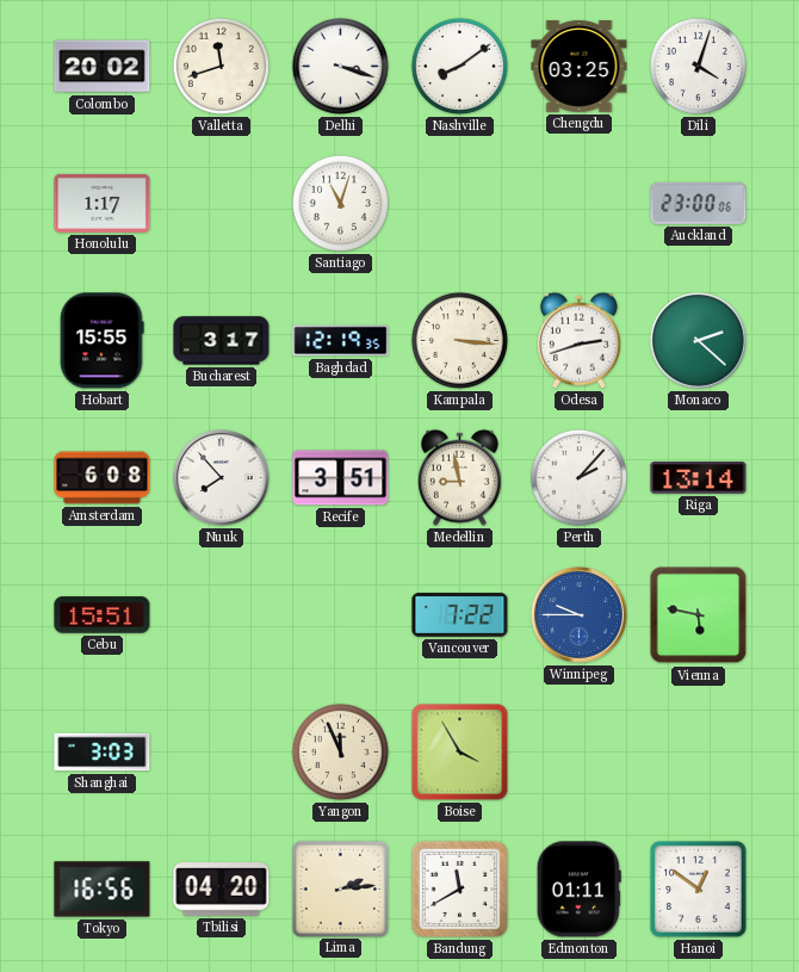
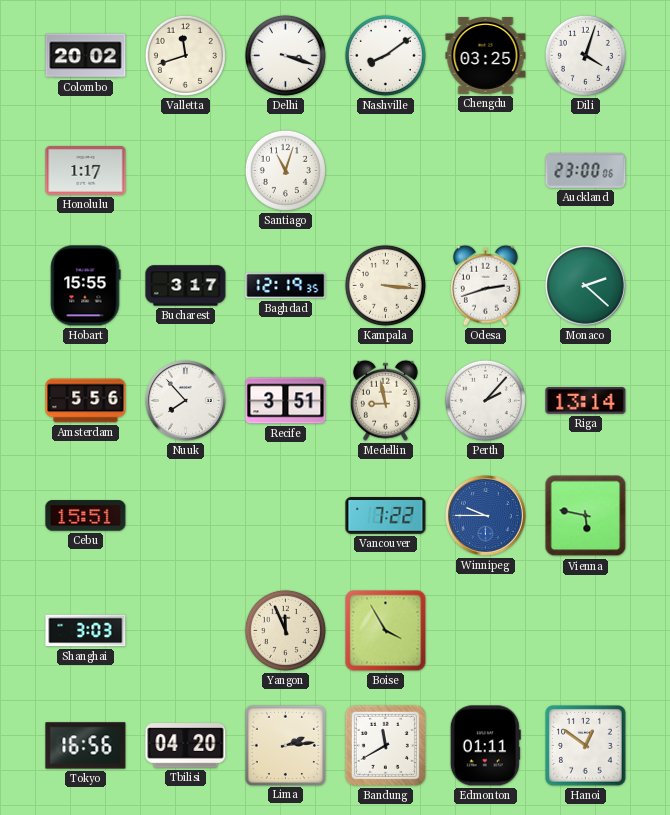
Amsterdam: 6:08 -> 5:56
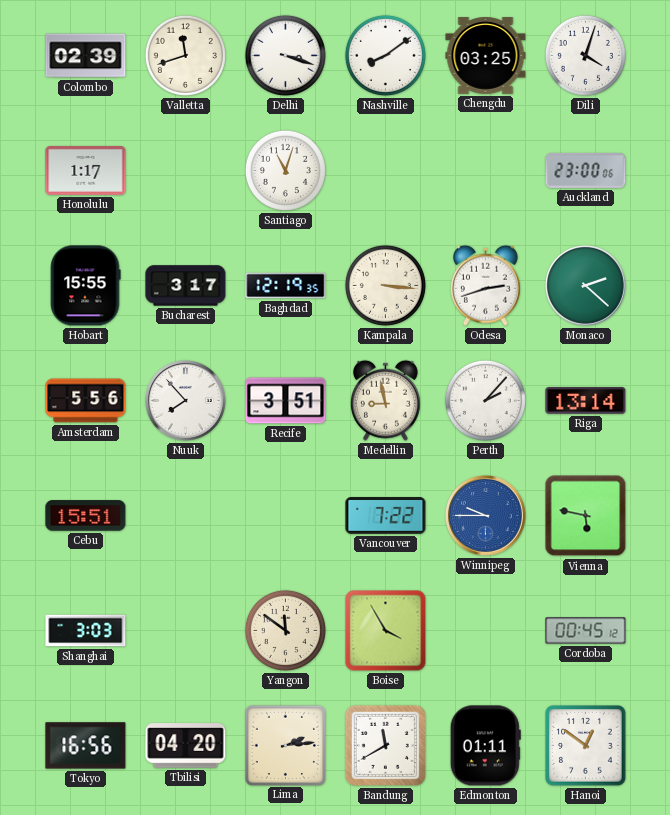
Colombo: 20:02 -> 02:39
Yangon: 11:56 -> 11:51
Cordoba: none -> 00:45
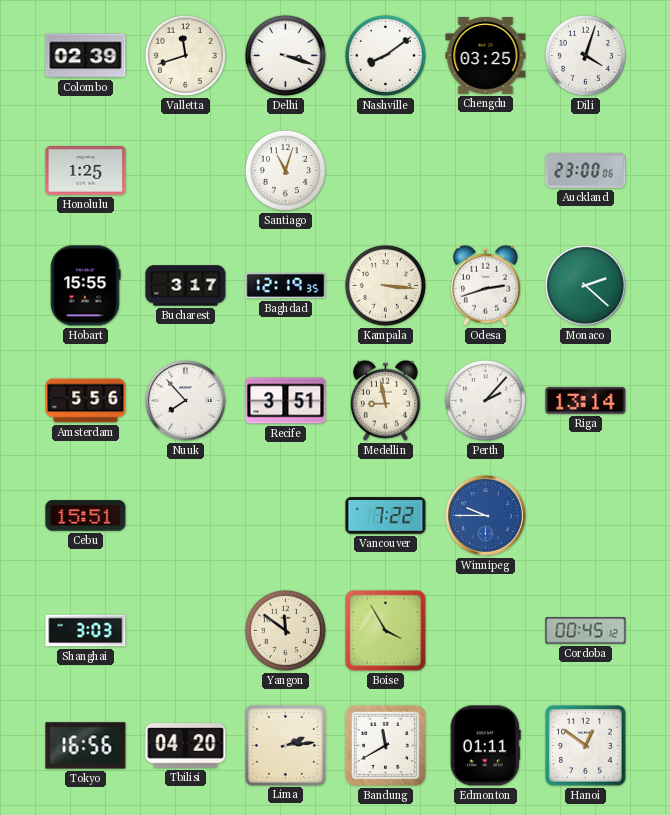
Honolulu: 1:17 -> 1:25
Vienna: 5:47 -> none
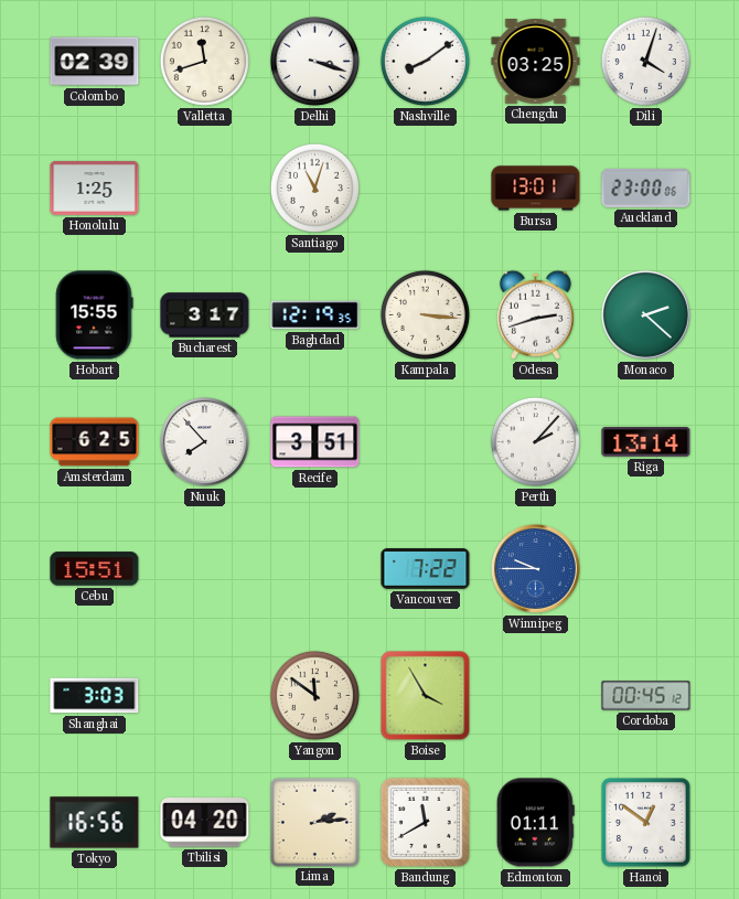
Bursa: none -> 13:01
Amsterdam: 5:56 -> 6:25
Medellin: 8:58 -> none
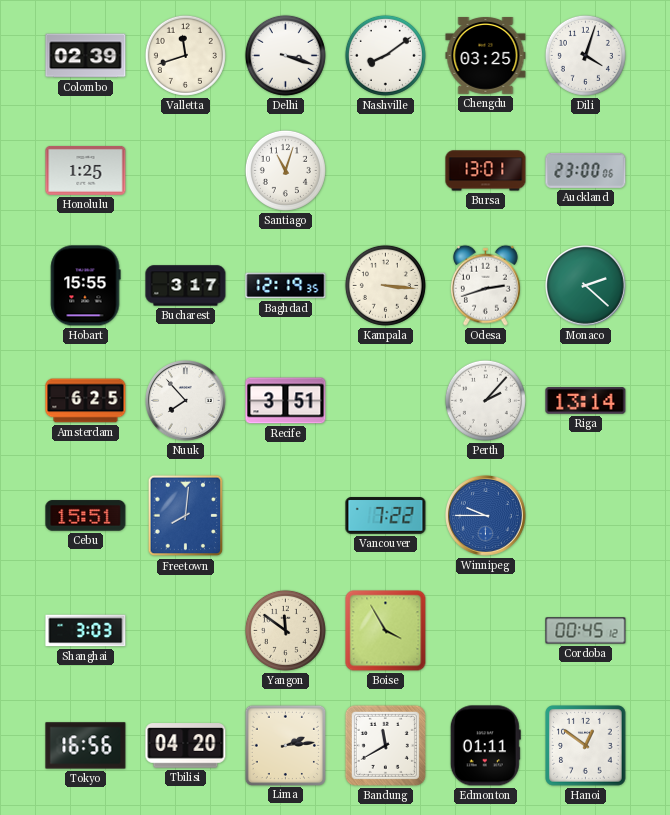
Freetown: none -> 8:01
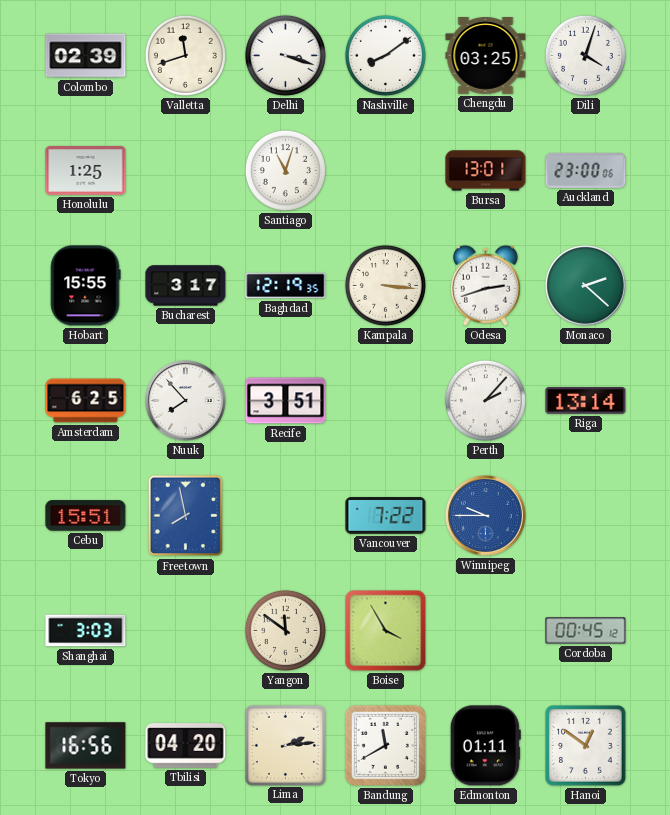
Freetown: 8:01 -> 7:58
